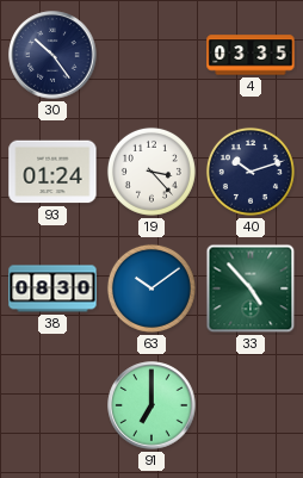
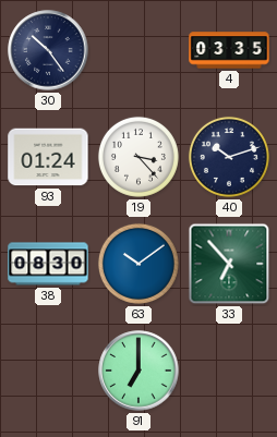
33: 4:53 -> 6:53
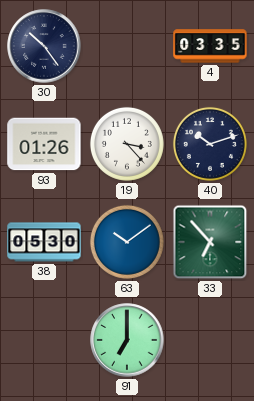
93: 01:24 -> 01:26
38: 08:30 -> 05:30
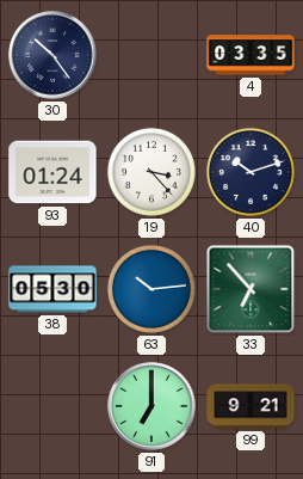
93: 01:26 -> 01:24
63: 10:09 -> 10:14
99: none -> 9:21
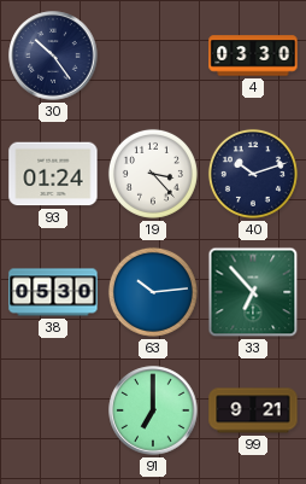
4: 03:35 -> 03:30
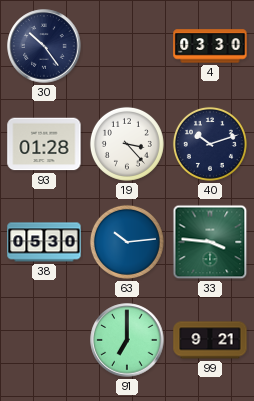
93: 01:24 -> 01:28
33: 6:53 -> 3:46
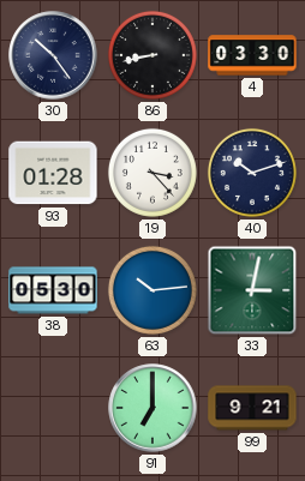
86: none -> 8:43
33: 3:46 -> 3:02
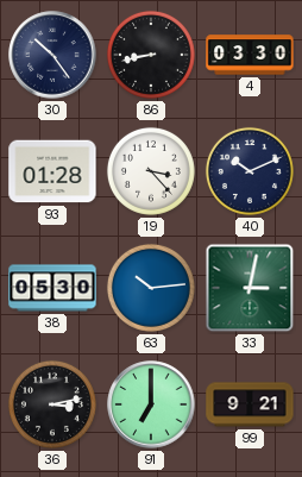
40: 10:12 -> 10:11
36: none -> 3:13
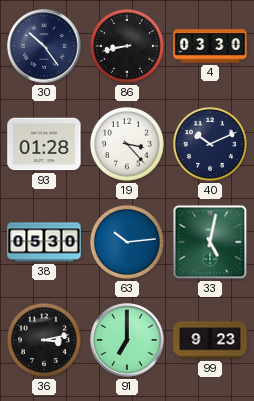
33: 3:02 -> 5:02
99: 9:21 -> 9:23
